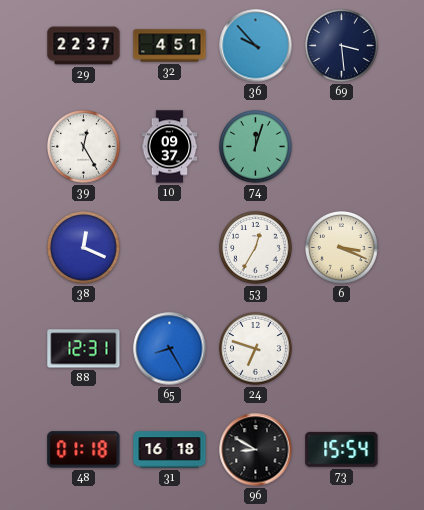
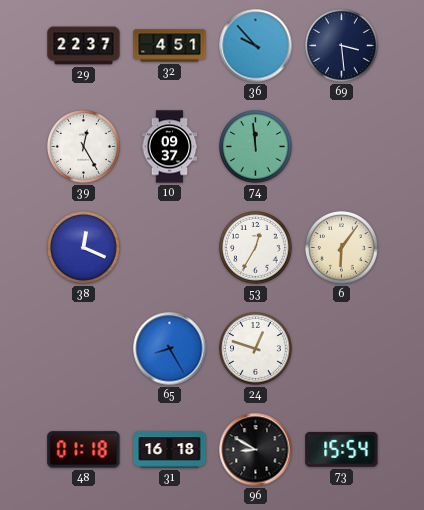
74: 12:03 -> 11:59
6: 3:19 -> 6:06
88: 12:31 -> none
24: 6:48 -> 12:48
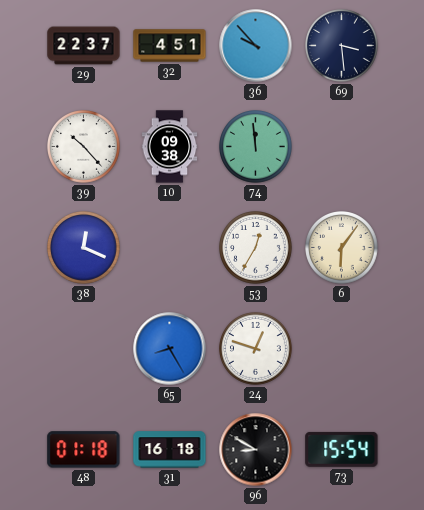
39: 12:25 -> 10:23
10: 09:37 -> 09:38
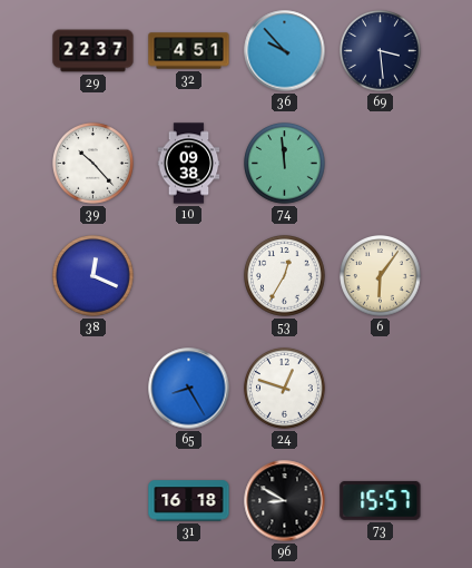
48: 01:18 -> none
73: 15:54 -> 15:57
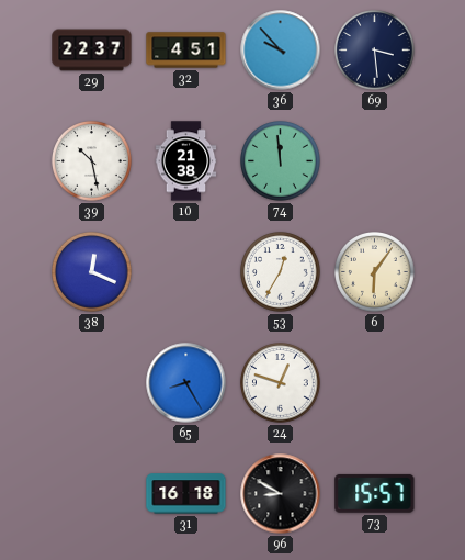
39: 10:23 -> 10:28
10: 09:38 -> 21:38
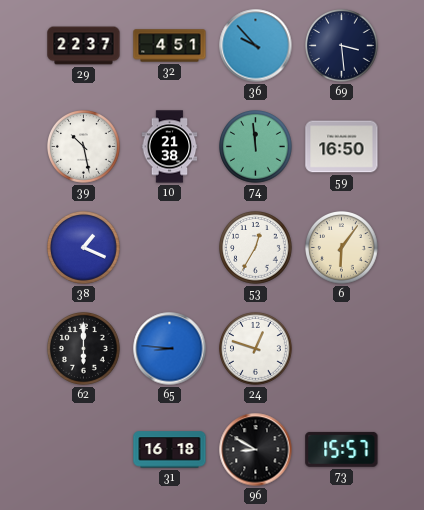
59: none -> 16:50
38: 12:19 -> 1:19
62: none -> 6:00
65: 8:25 -> 8:46
